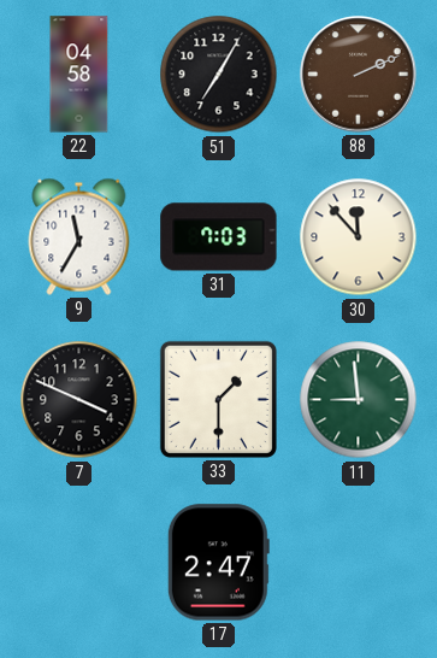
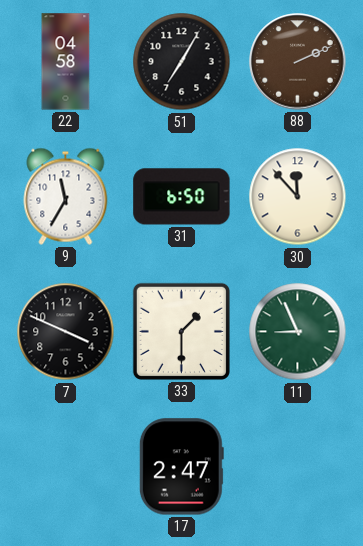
31: 7:03 -> 6:50
11: 8:59 -> 8:56
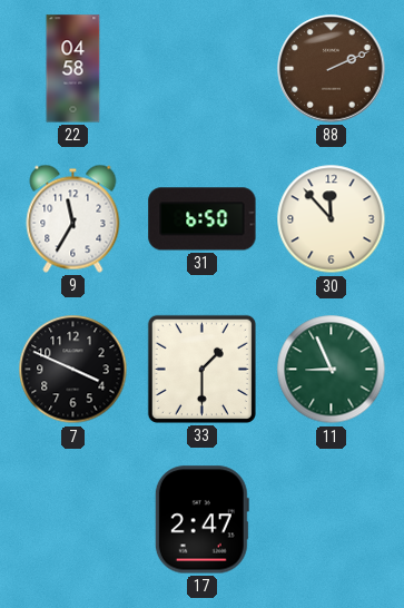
51: 7:05 -> none
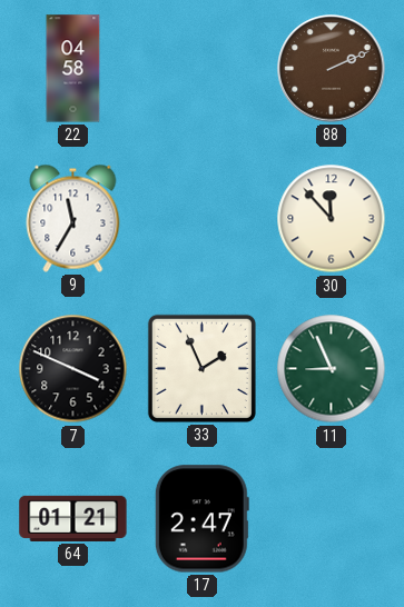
31: 6:50 -> none
33: 1:30 -> 1:56
64: none -> 01:21
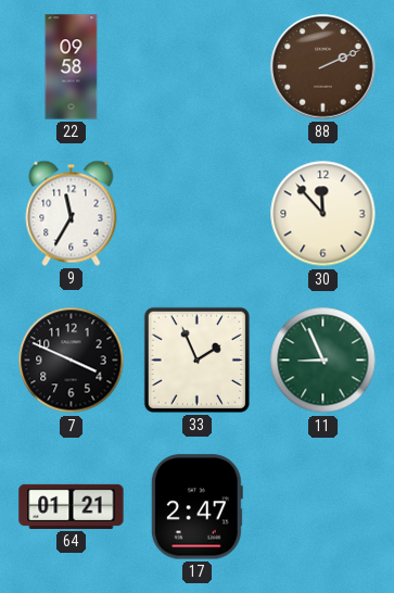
22: 04:58 -> 09:58
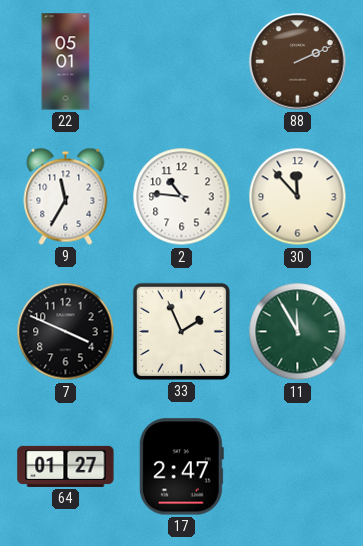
22: 09:58 -> 05:01
2: none -> 10:46
11: 8:56 -> 11:55
64: 01:21 -> 01:27
